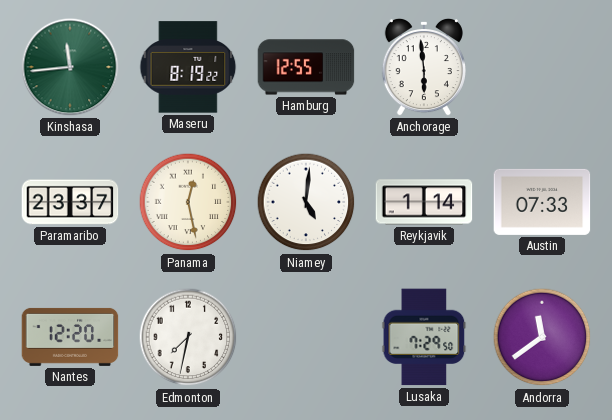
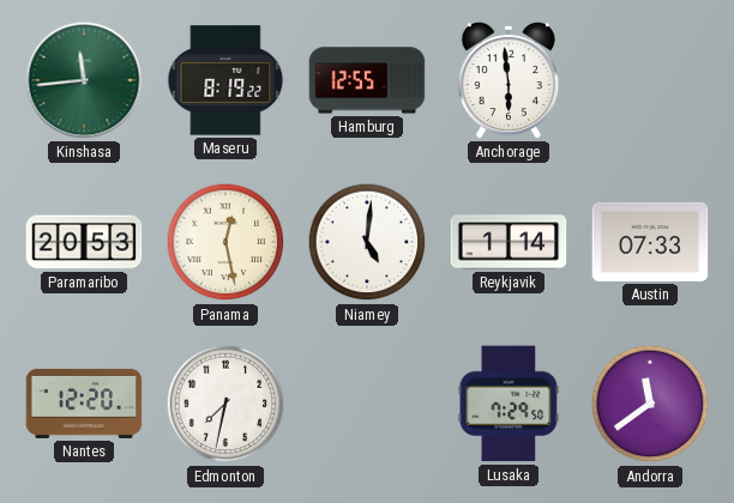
Paramaribo: 23:37 -> 20:53
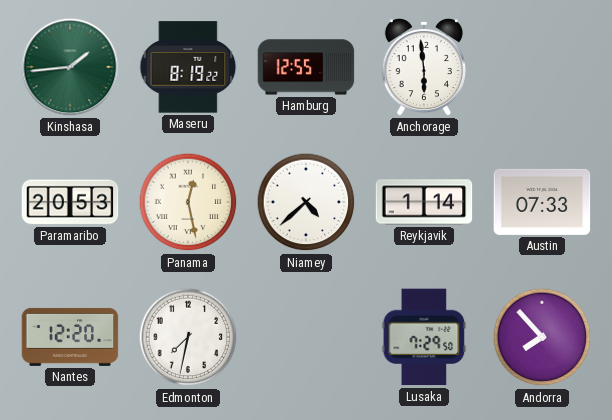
Kinshasa: 11:44 -> 1:44
Niamey: 5:01 -> 4:38
Andorra: 11:39 -> 7:53
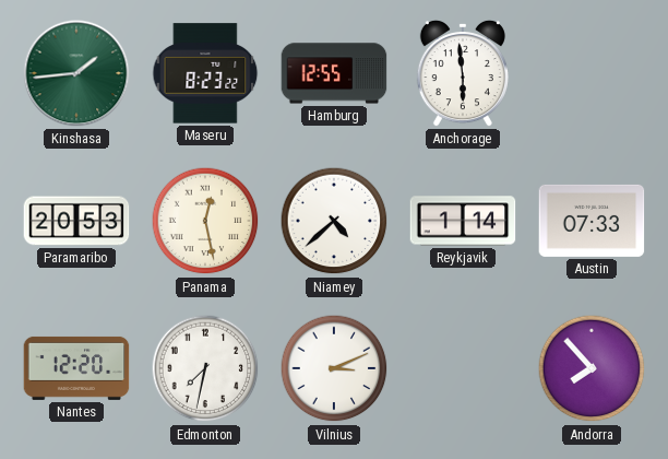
Maseru: 8:19 -> 8:23
Vilnius: none -> 3:11
Lusaka: 7:29 -> none
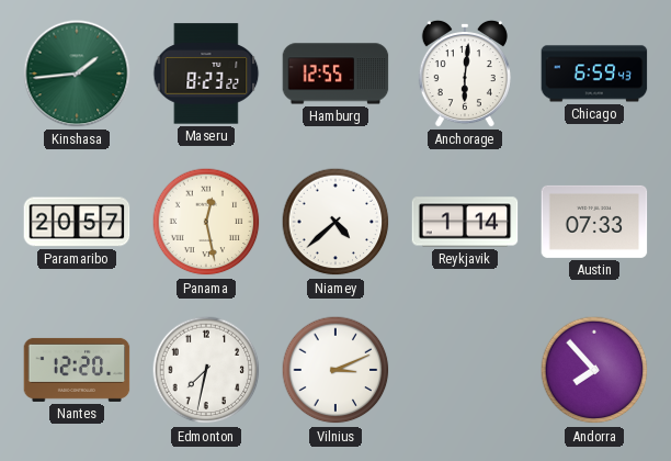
Anchorage: 5:59 -> 6:01
Chicago: none -> 6:59
Paramaribo: 20:53 -> 20:57
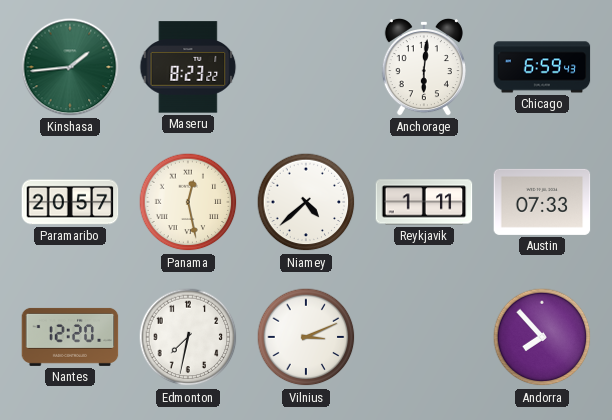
Hamburg: 12:55 -> none
Reykjavik: 1:14 -> 1:11
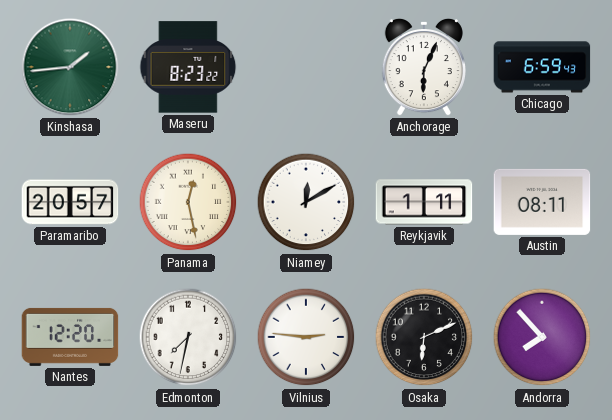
Anchorage: 6:01 -> 6:04
Niamey: 4:38 -> 12:10
Austin: 07:33 -> 08:11
Vilnius: 3:11 -> 2:46
Osaka: none -> 6:11
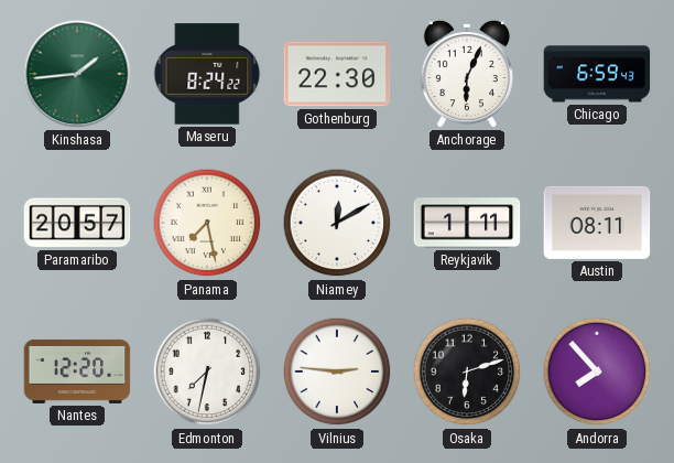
Maseru: 8:23 -> 8:24
Gothenburg: none -> 22:30
Panama: 12:28 -> 7:28
Osaka: 6:11 -> 6:12
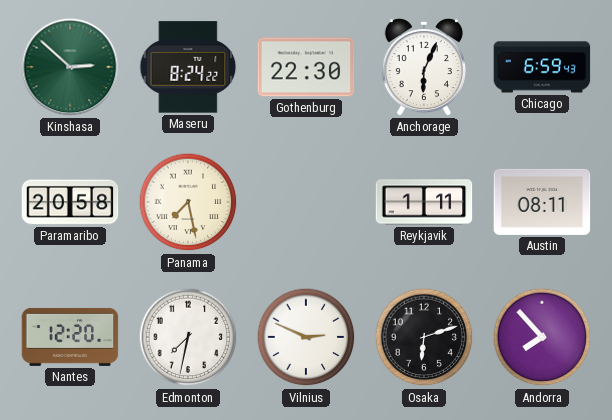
Kinshasa: 1:44 -> 2:52
Paramaribo: 20:57 -> 20:58
Niamey: 12:10 -> none
Vilnius: 2:46 -> 2:49
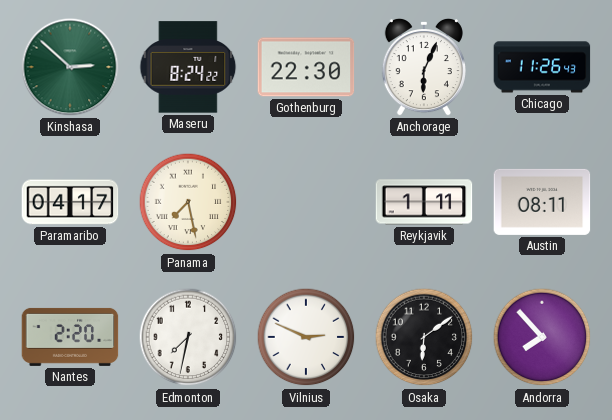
Chicago: 6:59 -> 11:26
Paramaribo: 20:58 -> 04:17
Nantes: 12:20 -> 2:20
Osaka: 6:12 -> 6:09
